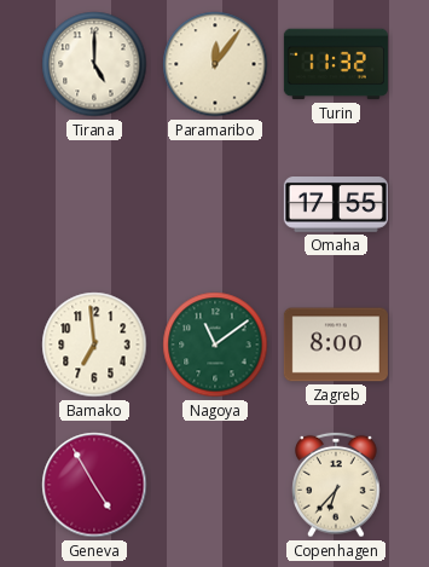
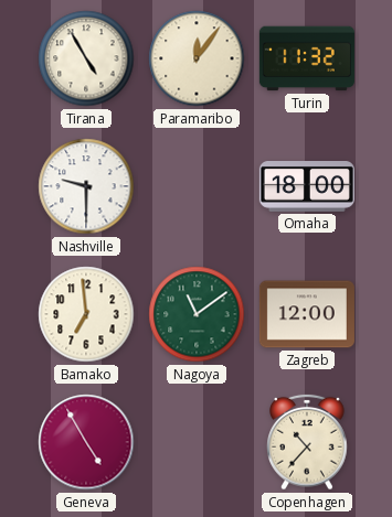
Tirana: 5:00 -> 4:55
Nashville: none -> 9:30
Omaha: 17:55 -> 18:00
Zagreb: 8:00 -> 12:00
Copenhagen: 6:37 -> 10:37
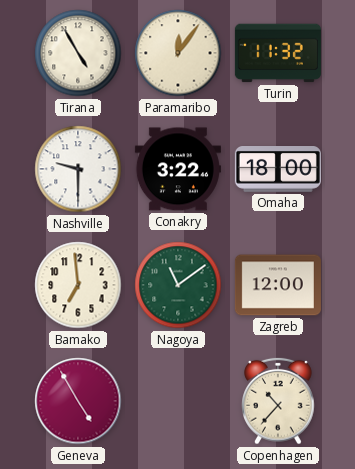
Conakry: none -> 3:22
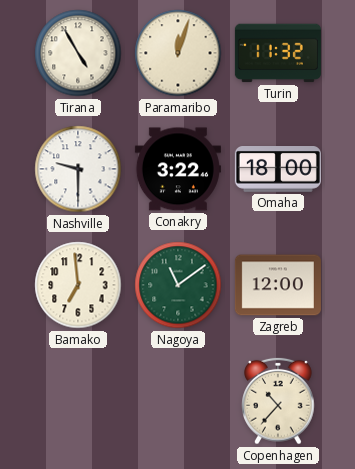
Paramaribo: 12:06 -> 12:03
Geneva: 4:55 -> none
